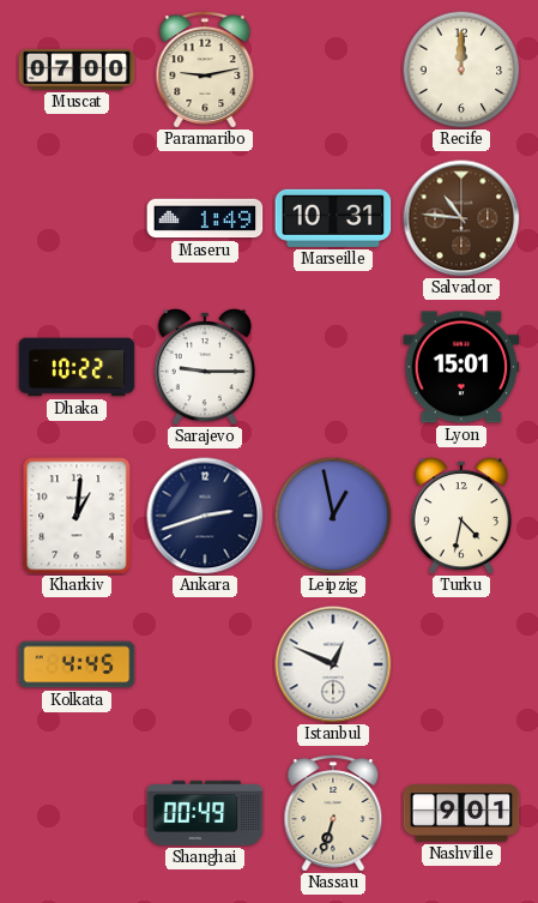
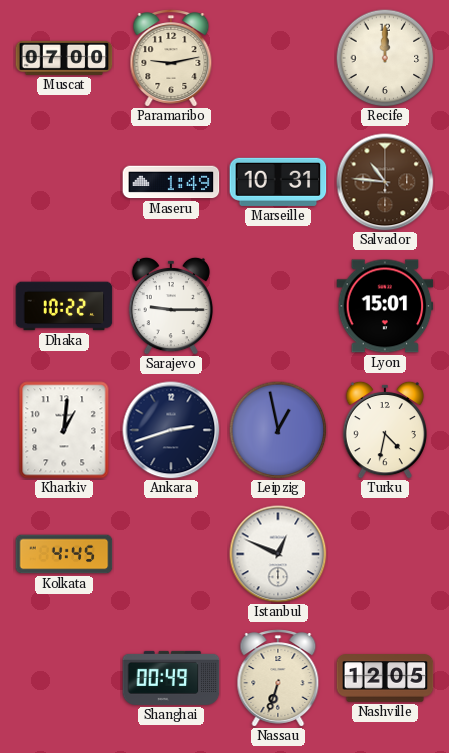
Nashville: 9:01 -> 12:05
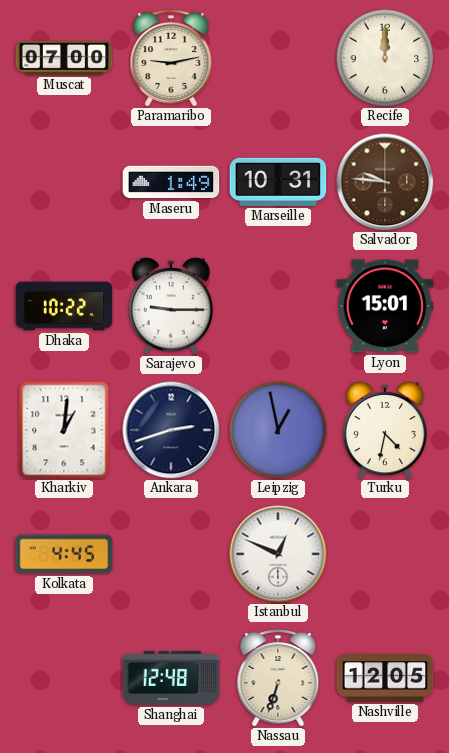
Salvador: 10:46 -> 9:46
Shanghai: 00:49 -> 12:48
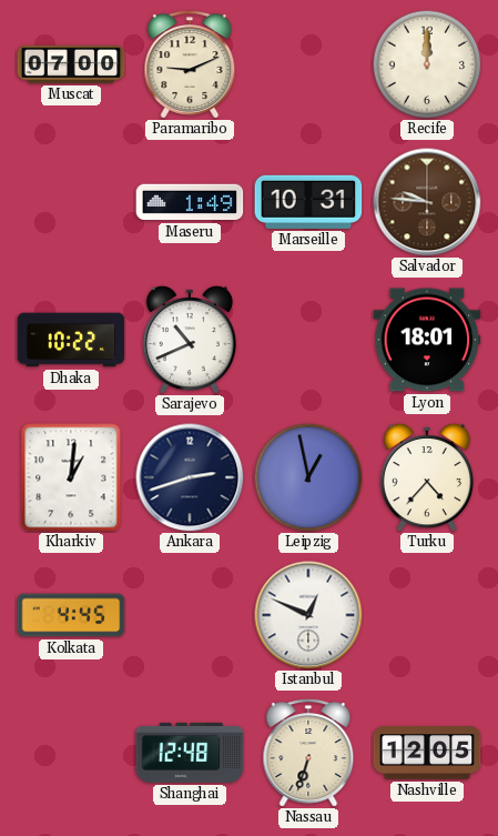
Paramaribo: 9:13 -> 9:11
Sarajevo: 9:15 -> 10:41
Lyon: 15:01 -> 18:01
Turku: 4:32 -> 4:37
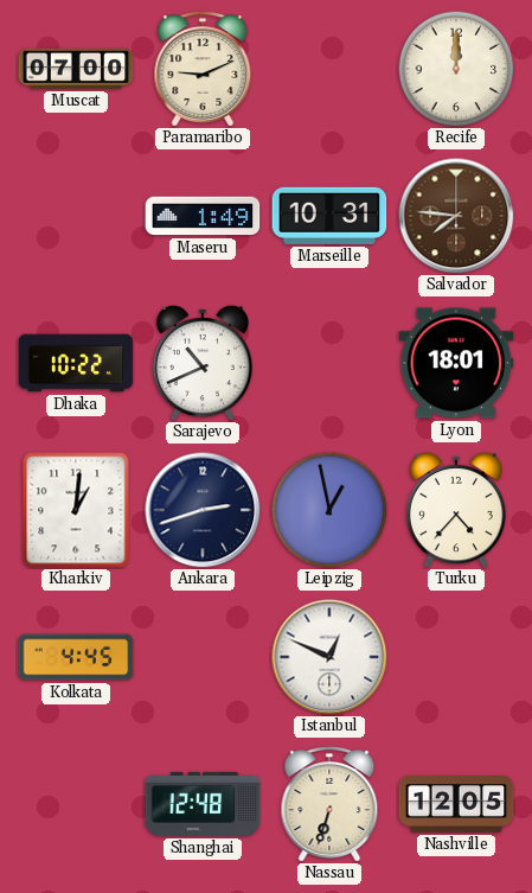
Salvador: 9:46 -> 7:46
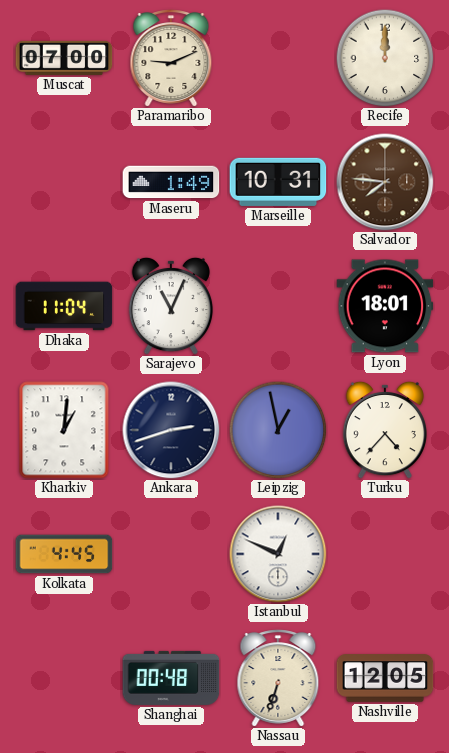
Dhaka: 10:22 -> 11:04
Sarajevo: 10:41 -> 11:04
Shanghai: 12:48 -> 00:48
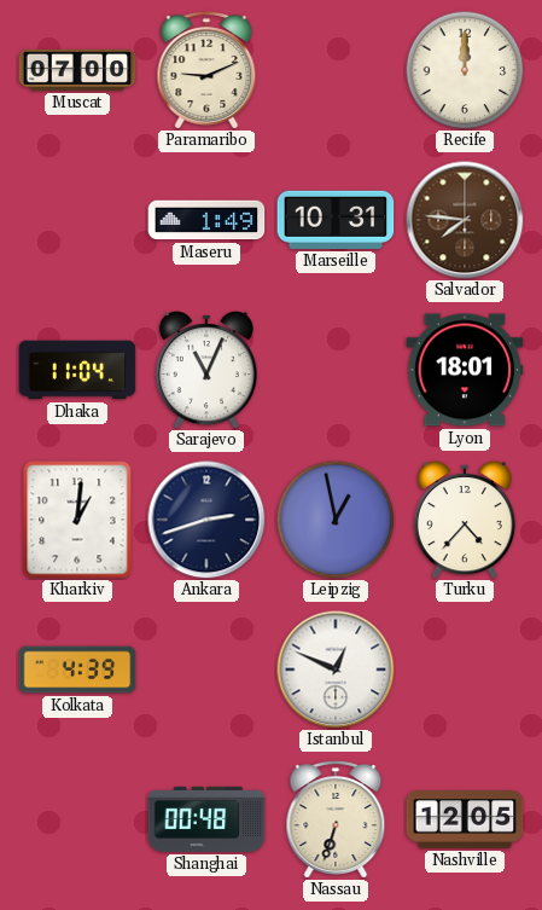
Kolkata: 4:45 -> 4:39
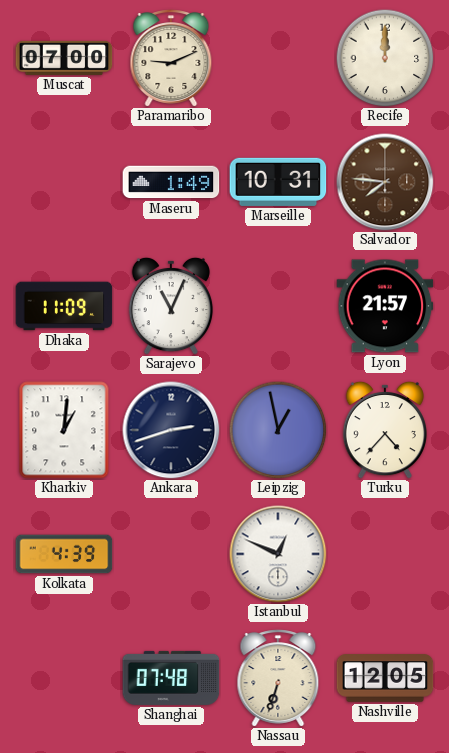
Dhaka: 11:04 -> 11:09
Lyon: 18:01 -> 21:57
Shanghai: 00:48 -> 07:48
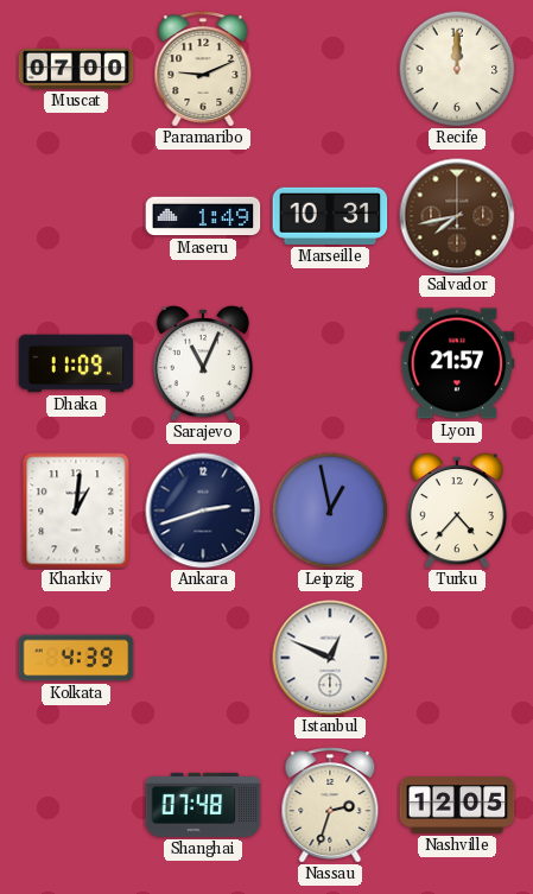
Salvador: 7:46 -> 7:43
Nassau: 6:33 -> 2:33
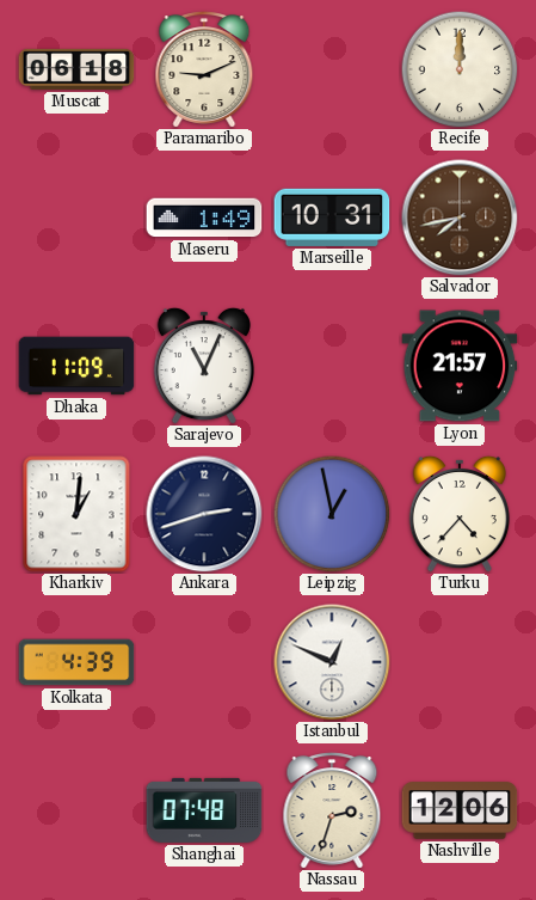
Muscat: 07:00 -> 06:18
Nashville: 12:05 -> 12:06
